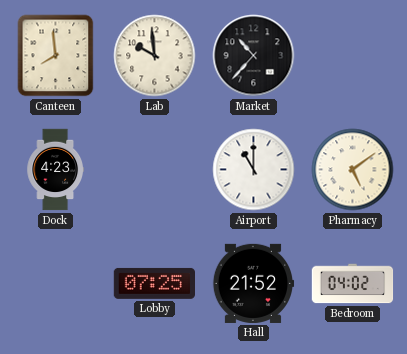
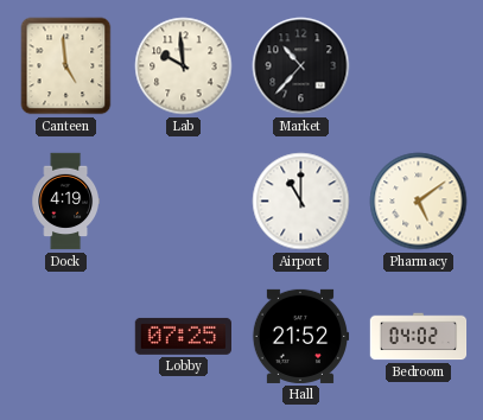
Canteen: 7:59 -> 4:59
Dock: 4:23 -> 4:19
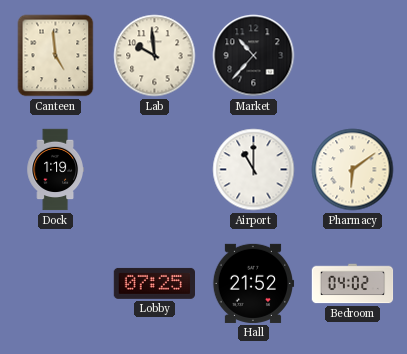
Dock: 4:19 -> 1:19
Pharmacy: 5:09 -> 6:09
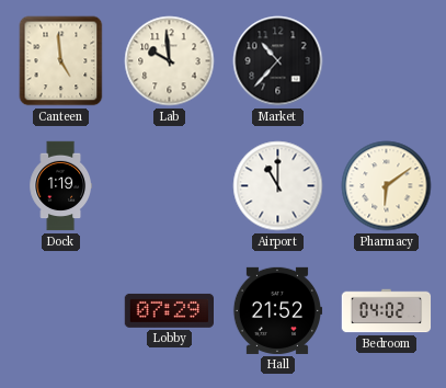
Lobby: 07:25 -> 07:29
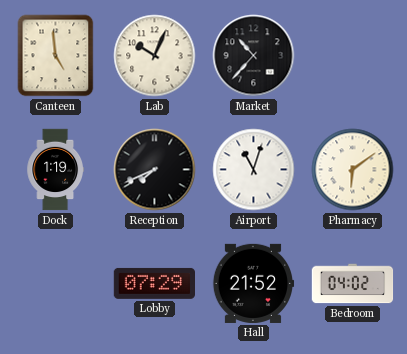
Lab: 9:59 -> 10:04
Reception: none -> 7:41
Airport: 11:00 -> 11:03
